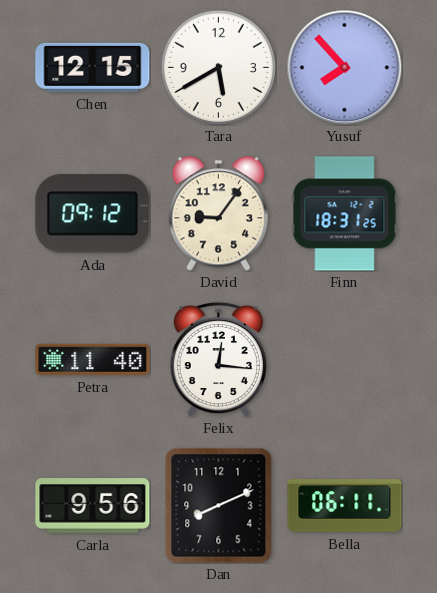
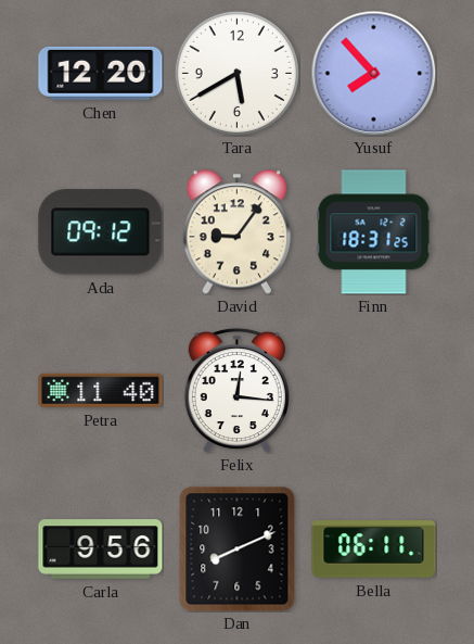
Chen: 12:15 -> 12:20
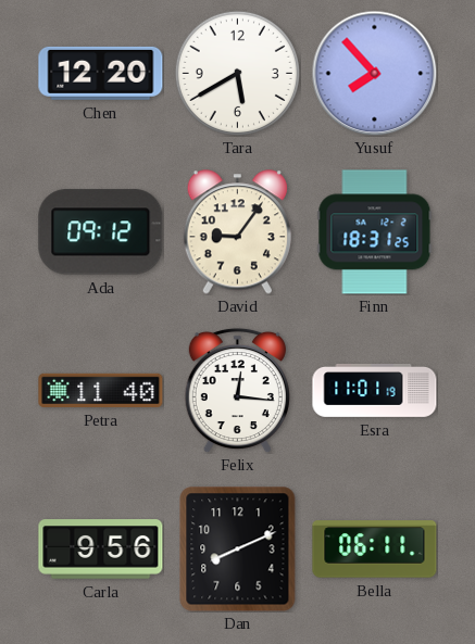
Esra: none -> 11:01
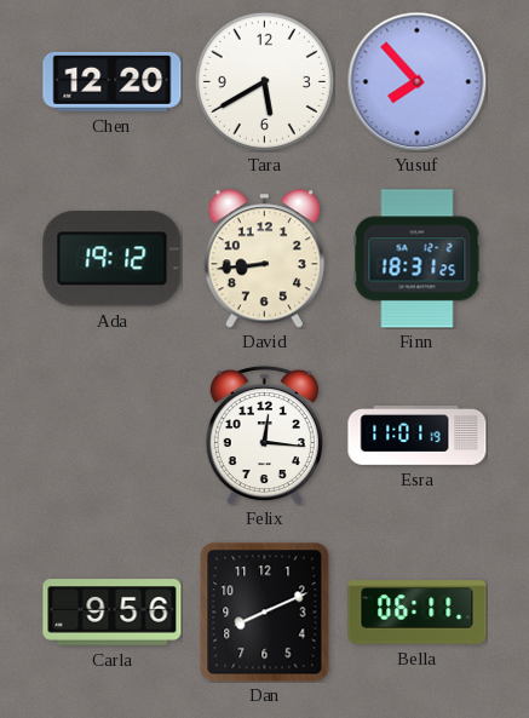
Ada: 09:12 -> 19:12
David: 9:06 -> 8:44
Petra: 11:40 -> none
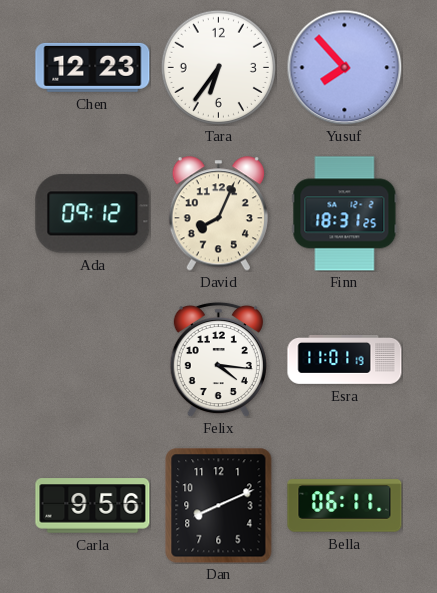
Chen: 12:20 -> 12:23
Tara: 5:40 -> 6:36
Ada: 19:12 -> 09:12
David: 8:44 -> 8:04
Felix: 12:16 -> 4:16
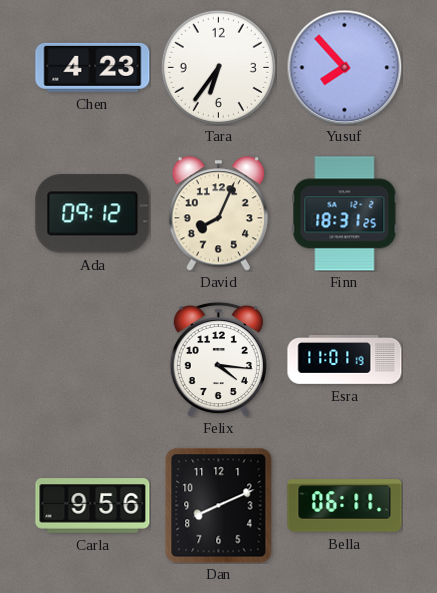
Chen: 12:23 -> 4:23
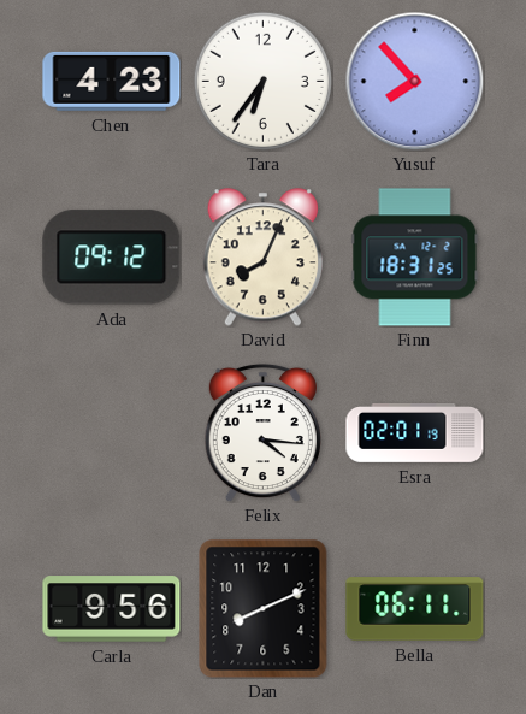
Esra: 11:01 -> 02:01
